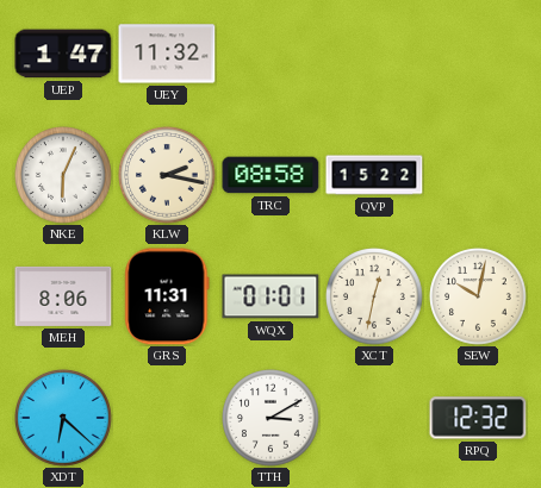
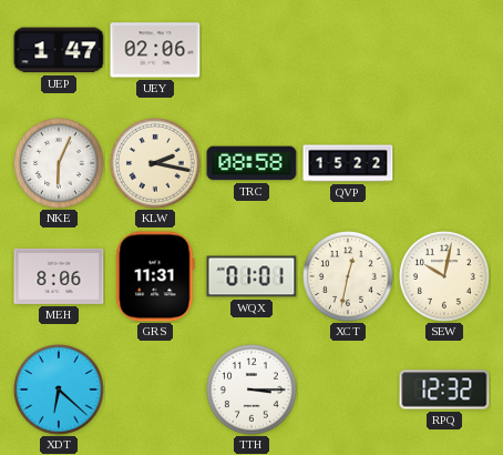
UEY: 11:32 -> 02:06
TTH: 3:10 -> 3:15
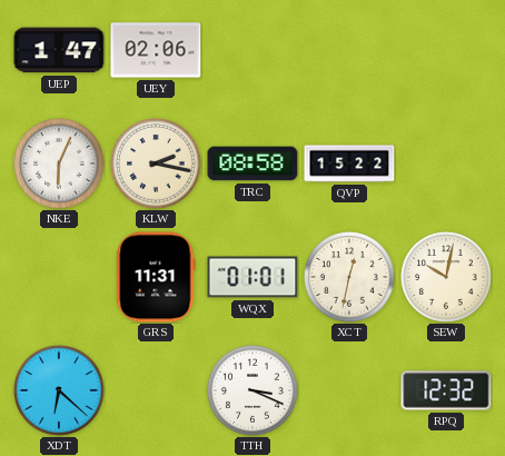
MEH: 8:06 -> none
TTH: 3:15 -> 3:19
